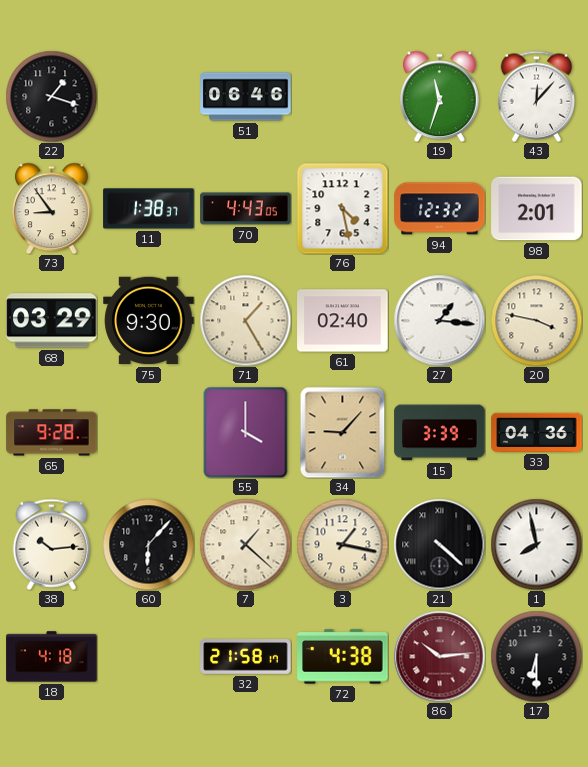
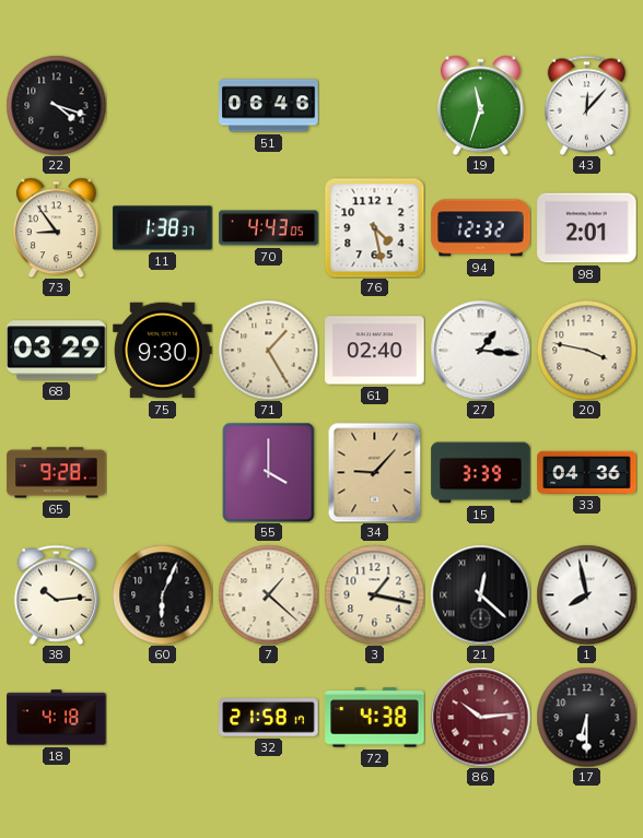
22: 1:18 -> 4:18
60: 6:07 -> 6:04
21: 4:22 -> 12:22
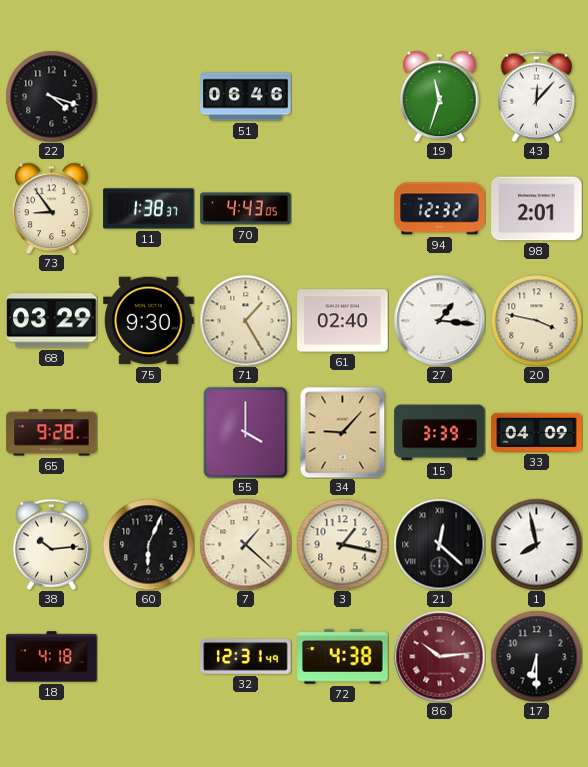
76: 4:28 -> none
33: 04:36 -> 04:09
32: 21:58 -> 12:31
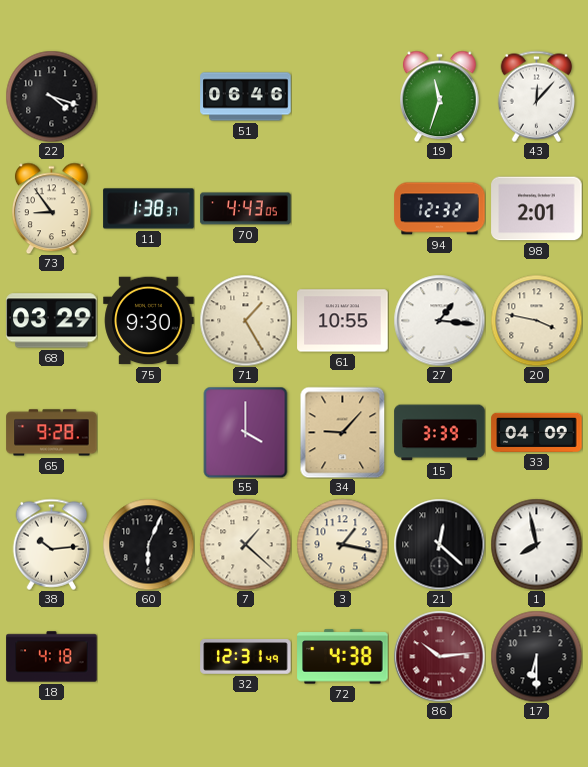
61: 02:40 -> 10:55
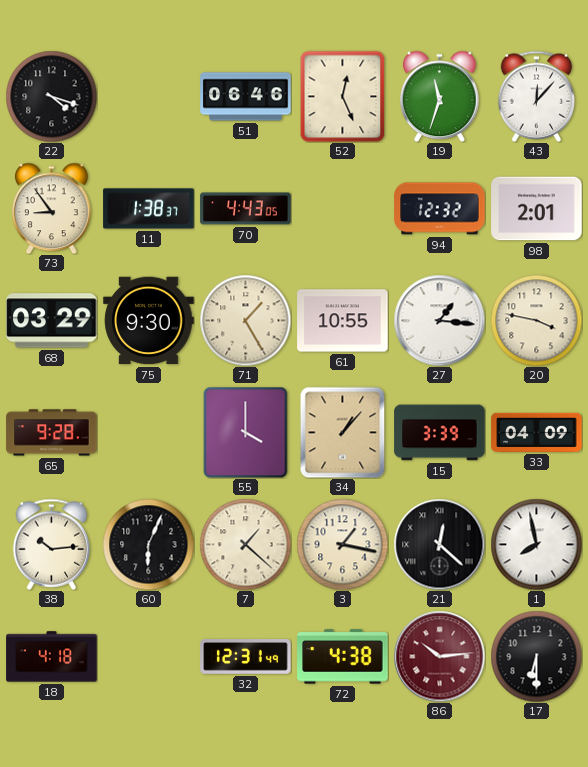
52: none -> 12:26
34: 9:07 -> 1:07
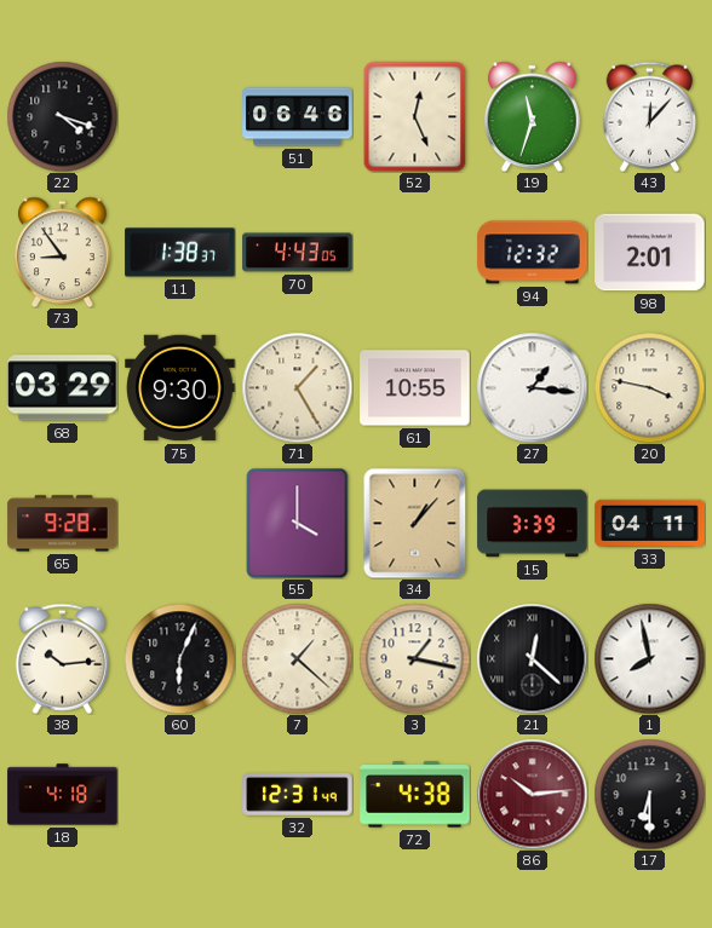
33: 04:09 -> 04:11
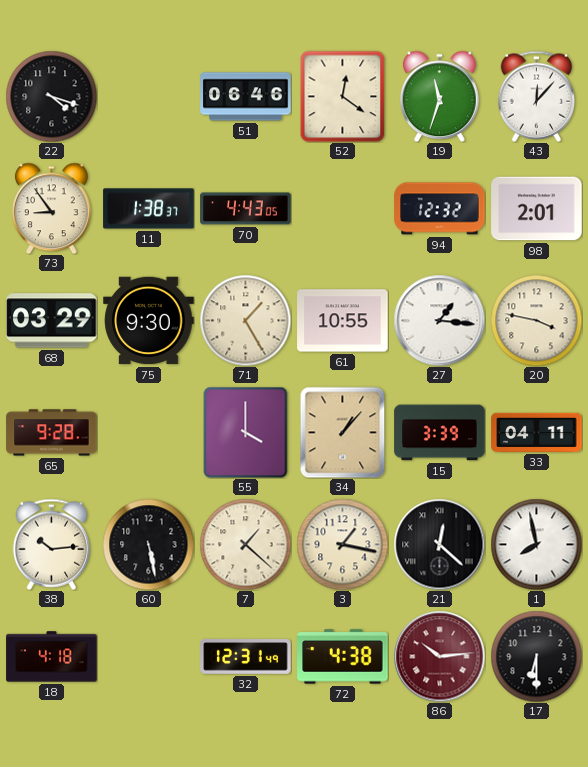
52: 12:26 -> 12:21
60: 6:04 -> 5:28
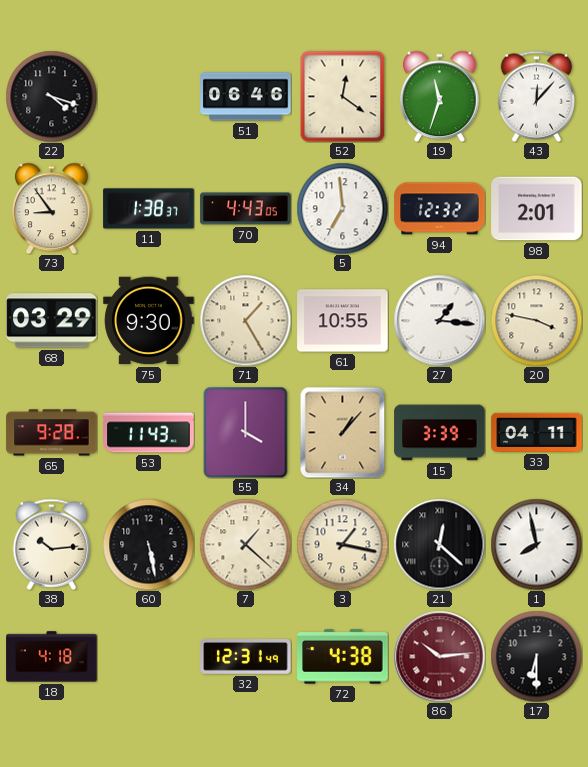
5: none -> 6:59
53: none -> 11:43
